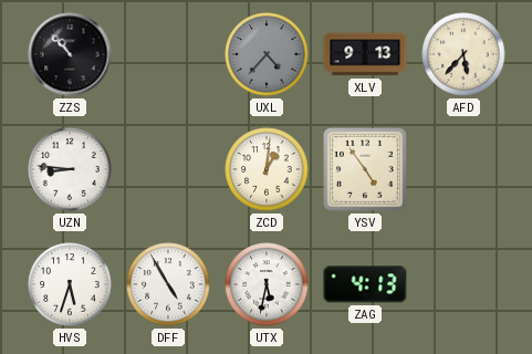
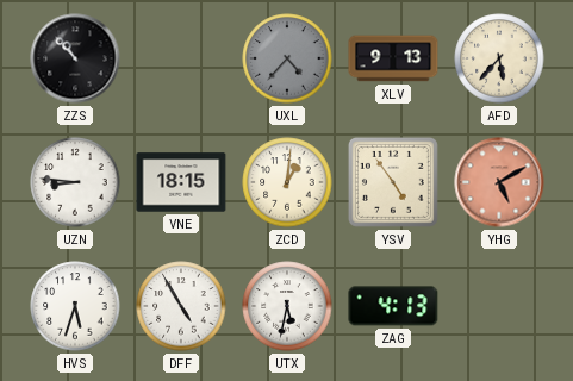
VNE: none -> 18:15
YHG: none -> 5:10
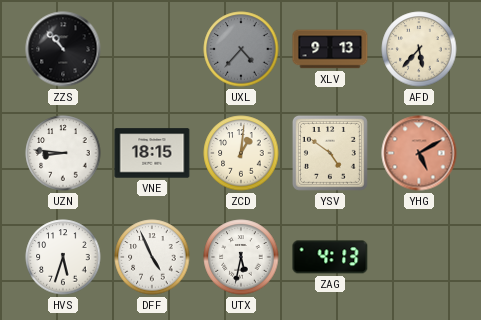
YSV: 4:54 -> 4:51
DFF: 4:55 -> 4:56
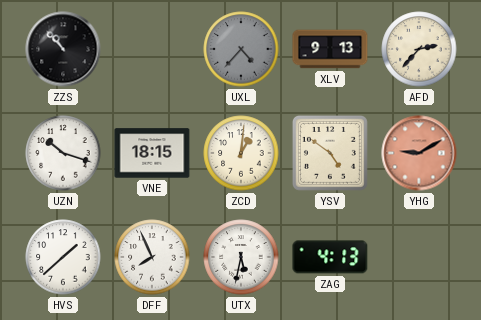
AFD: 5:37 -> 2:37
UZN: 8:46 -> 10:18
YHG: 5:10 -> 9:10
HVS: 5:33 -> 1:38
DFF: 4:56 -> 7:56
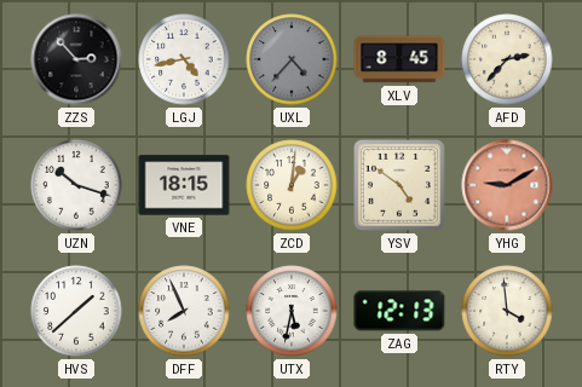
ZZS: 10:53 -> 2:53
LGJ: none -> 4:43
XLV: 9:13 -> 8:45
ZAG: 4:13 -> 12:13
RTY: none -> 3:59
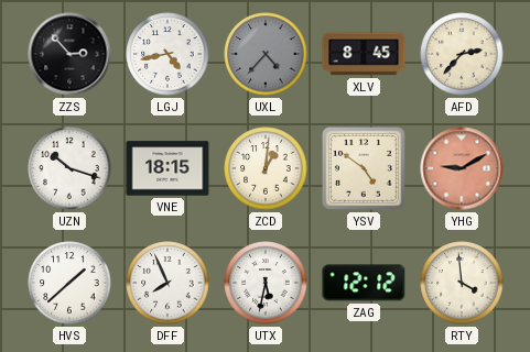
ZAG: 12:13 -> 12:12
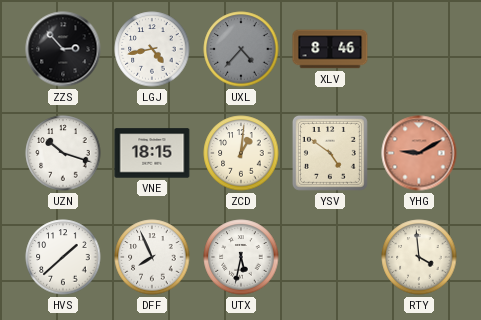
XLV: 8:45 -> 8:46
AFD: 2:37 -> none
ZAG: 12:12 -> none
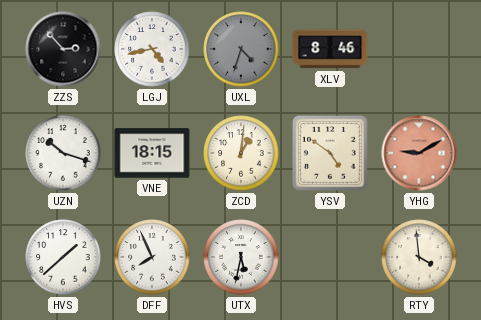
UXL: 4:37 -> 4:33
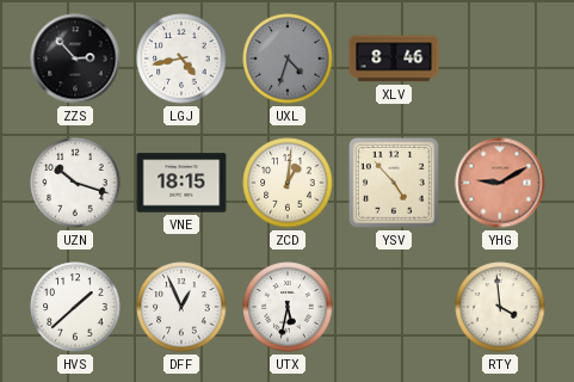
YSV: 4:51 -> 4:53
DFF: 7:56 -> 12:56
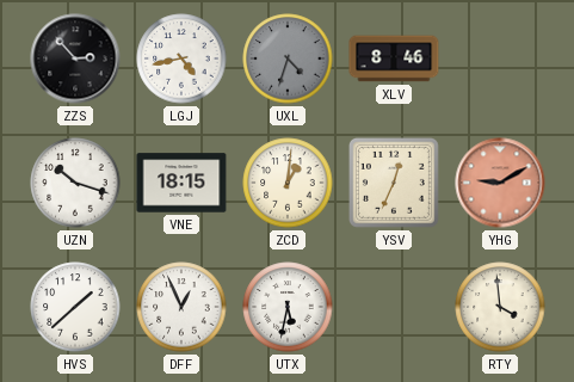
YSV: 4:53 -> 12:34
